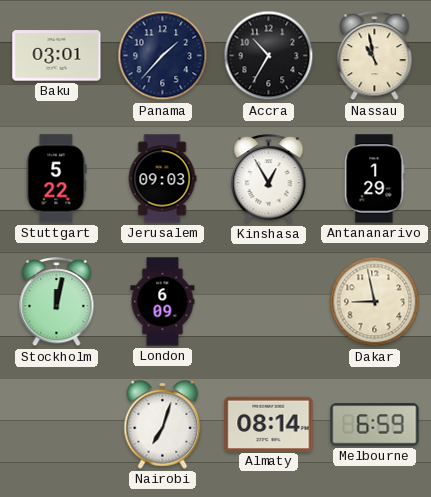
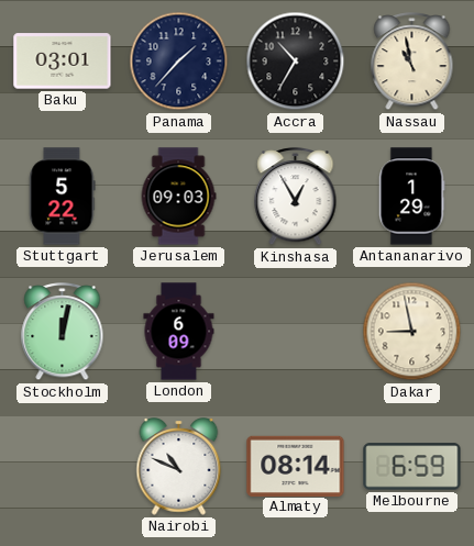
Nairobi: 7:03 -> 10:49
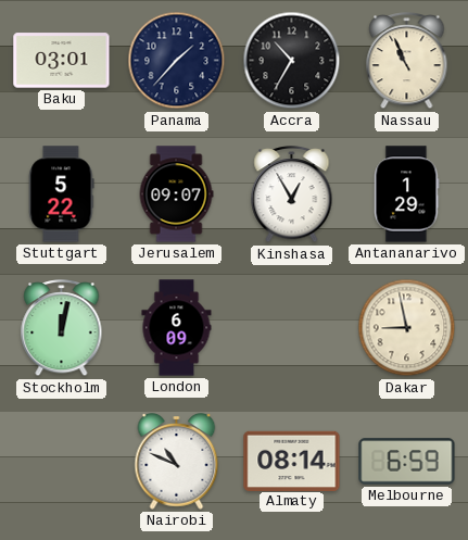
Nassau: 10:58 -> 10:56
Jerusalem: 09:03 -> 09:07
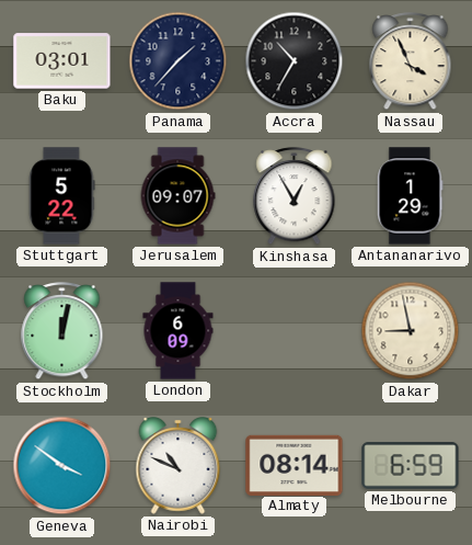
Nassau: 10:56 -> 3:56
Geneva: none -> 3:51
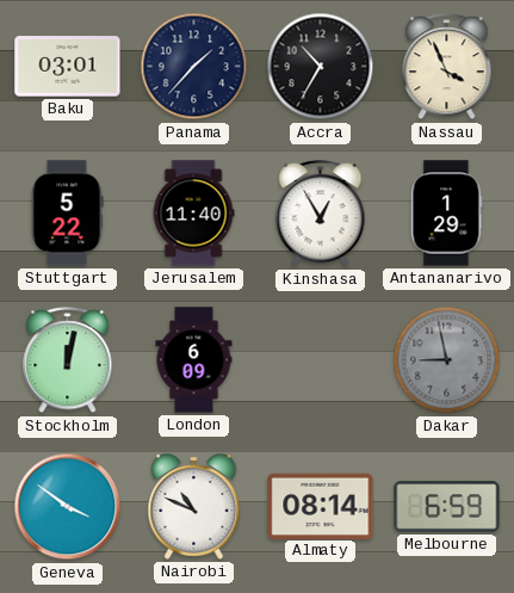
Jerusalem: 09:07 -> 11:40
Dakar dial: cream -> grey
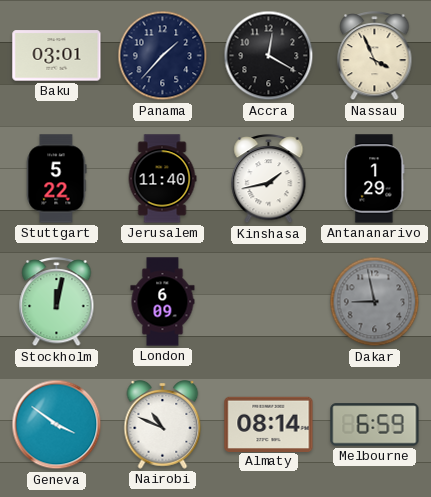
Accra: 10:35 -> 12:20
Kinshasa: 12:55 -> 1:43
